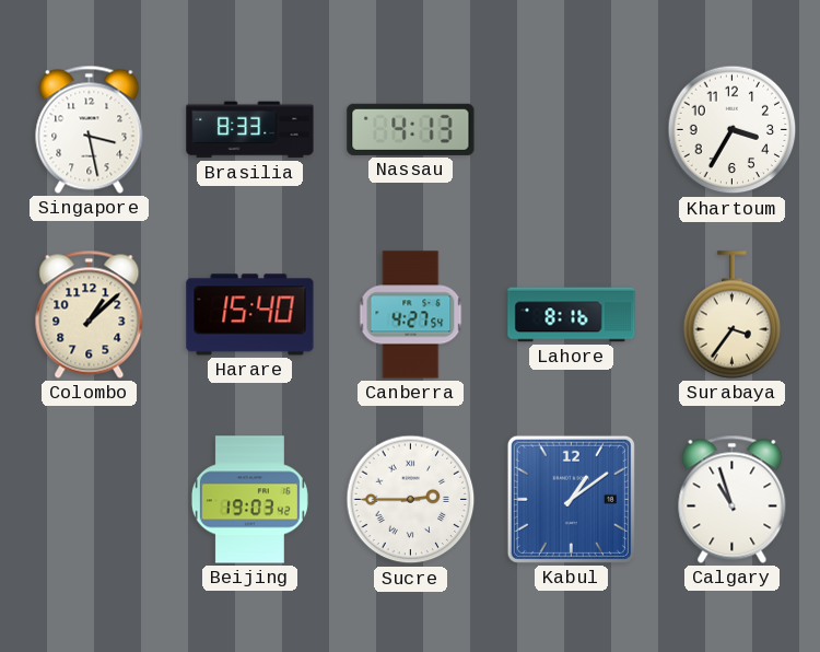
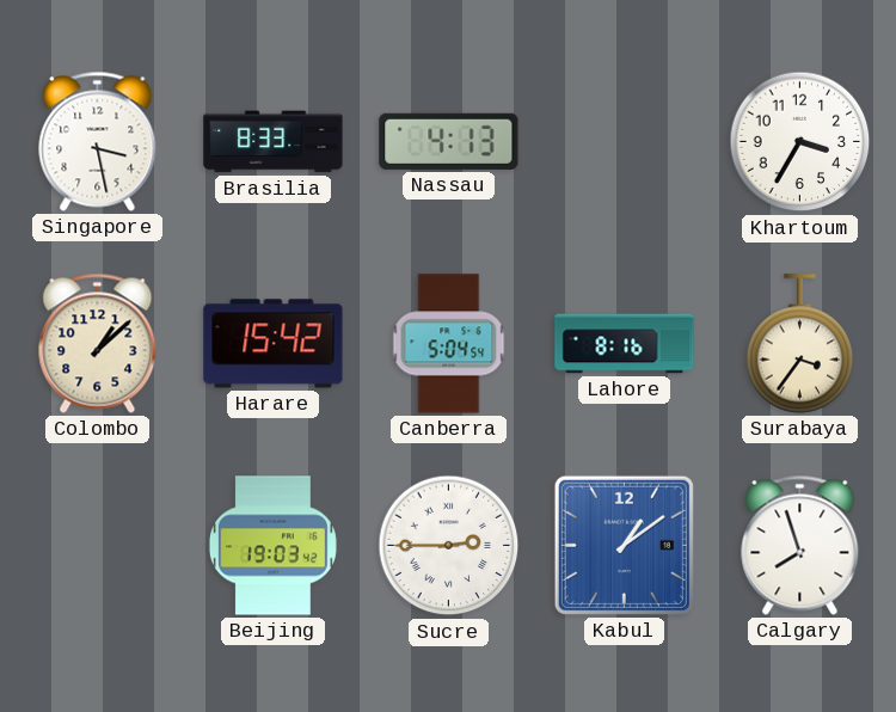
Harare: 15:40 -> 15:42
Canberra: 4:27 -> 5:04
Calgary: 10:57 -> 7:57
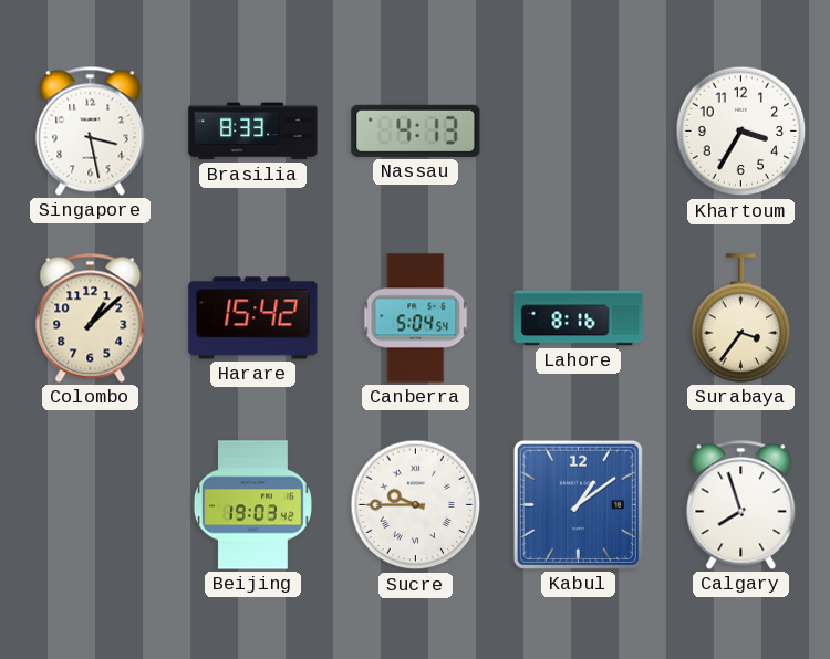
Sucre: 2:45 -> 9:45
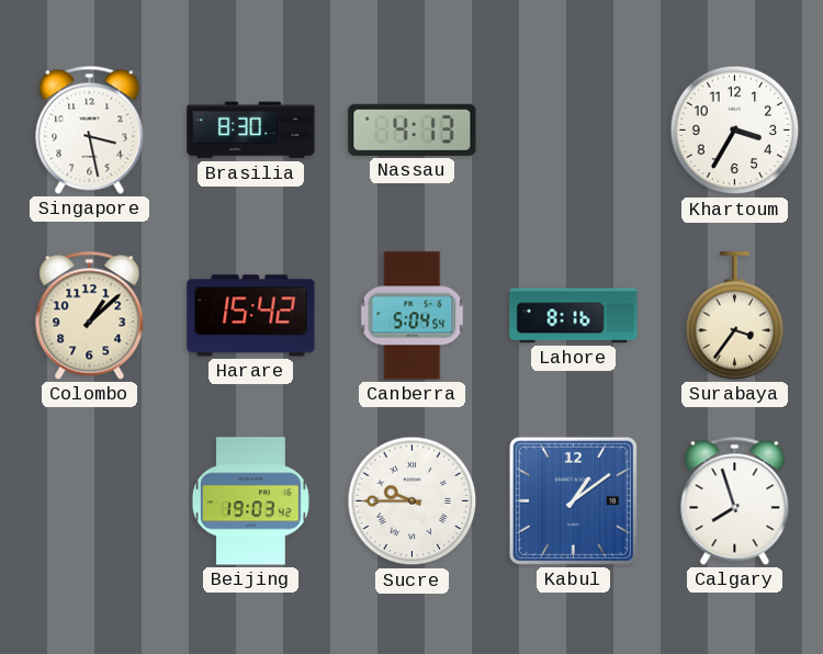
Brasilia: 8:33 -> 8:30
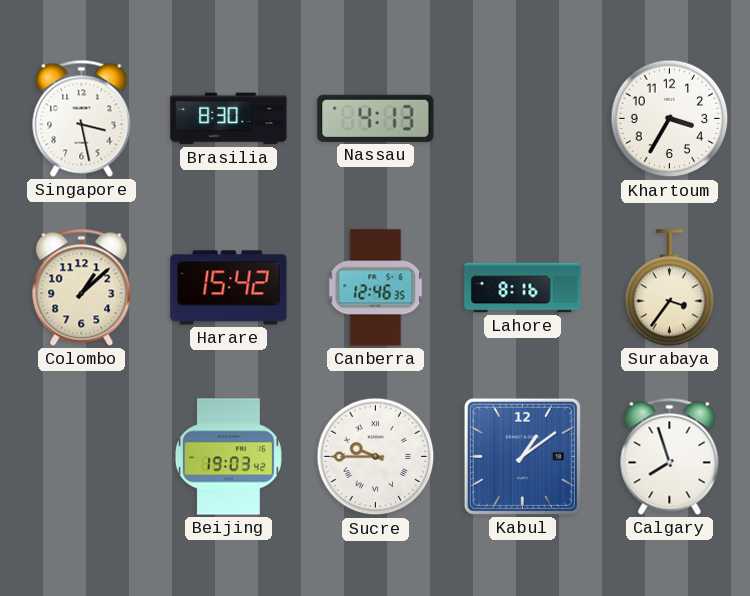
Canberra: 5:04 -> 12:46
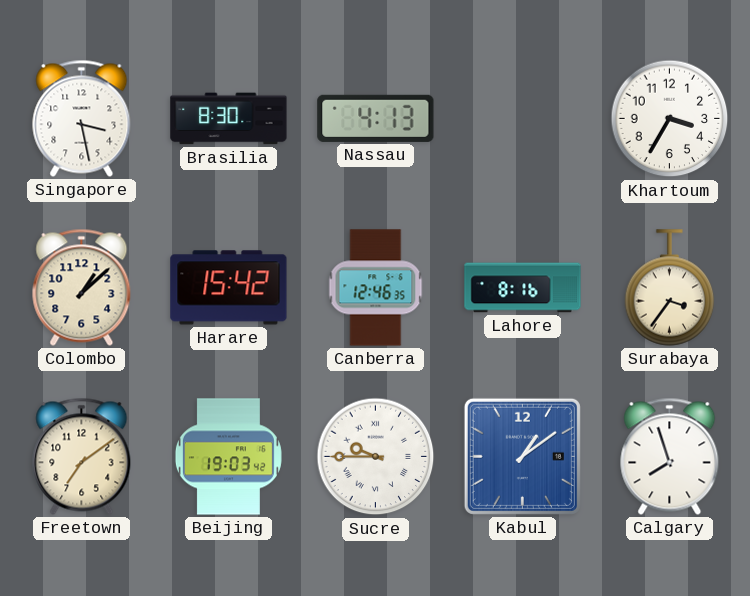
Freetown: none -> 7:09
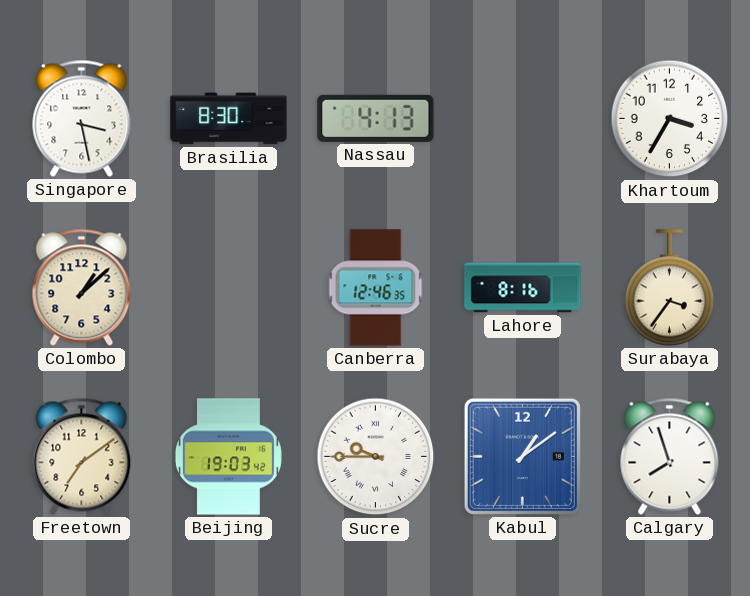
Harare: 15:42 -> none
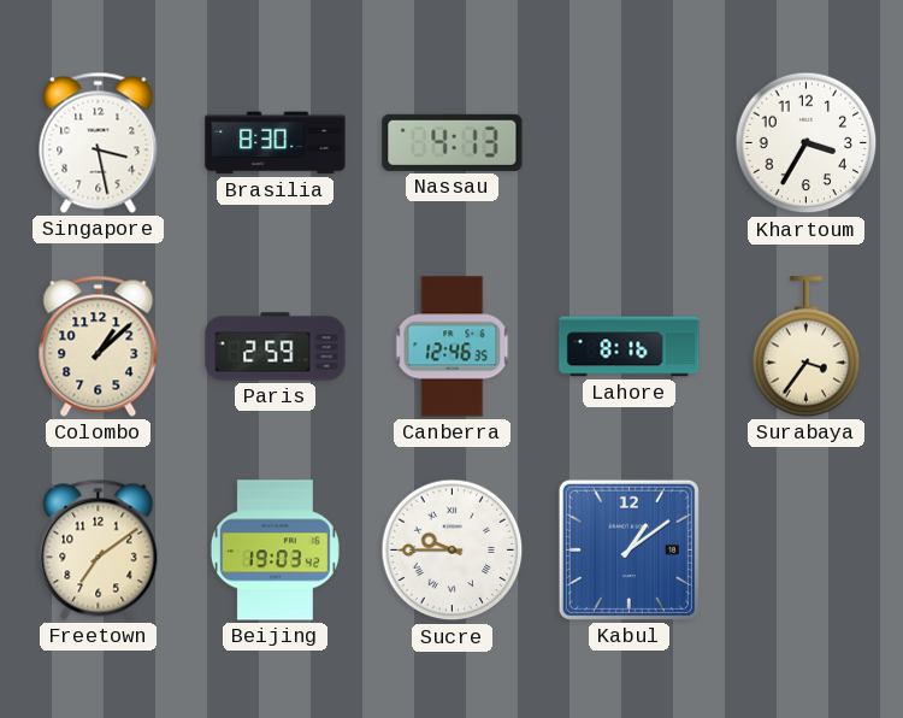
Paris: none -> 2:59
Calgary: 7:57 -> none
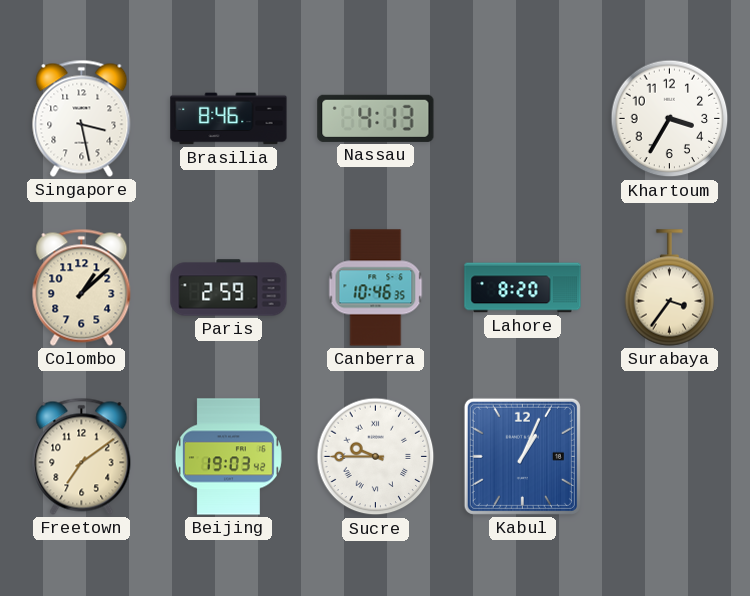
Brasilia: 8:30 -> 8:46
Canberra: 12:46 -> 10:46
Lahore: 8:16 -> 8:20
Kabul: 1:09 -> 1:04
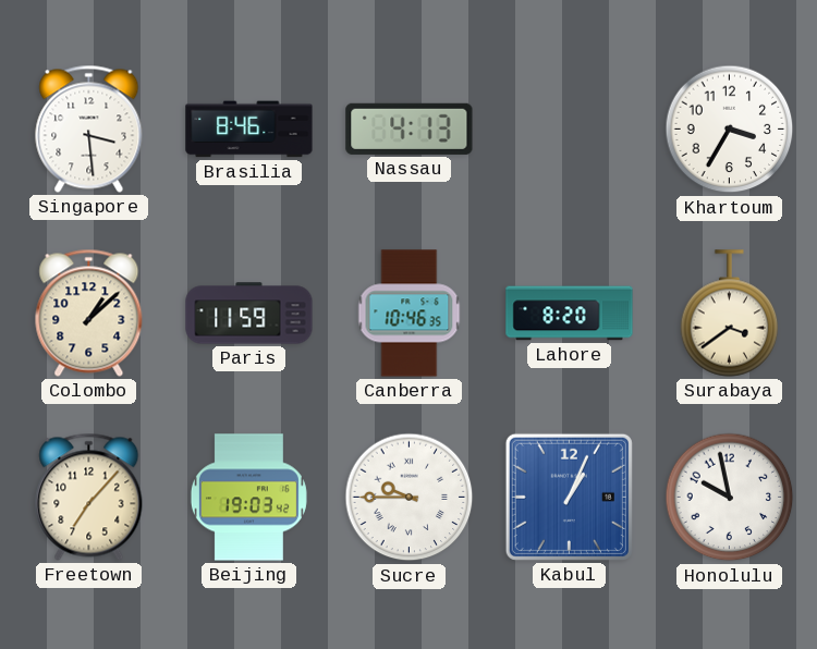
Singapore: 3:28 -> 3:29
Paris: 2:59 -> 11:59
Surabaya: 3:36 -> 3:39
Freetown: 7:09 -> 7:07
Honolulu: none -> 9:58
